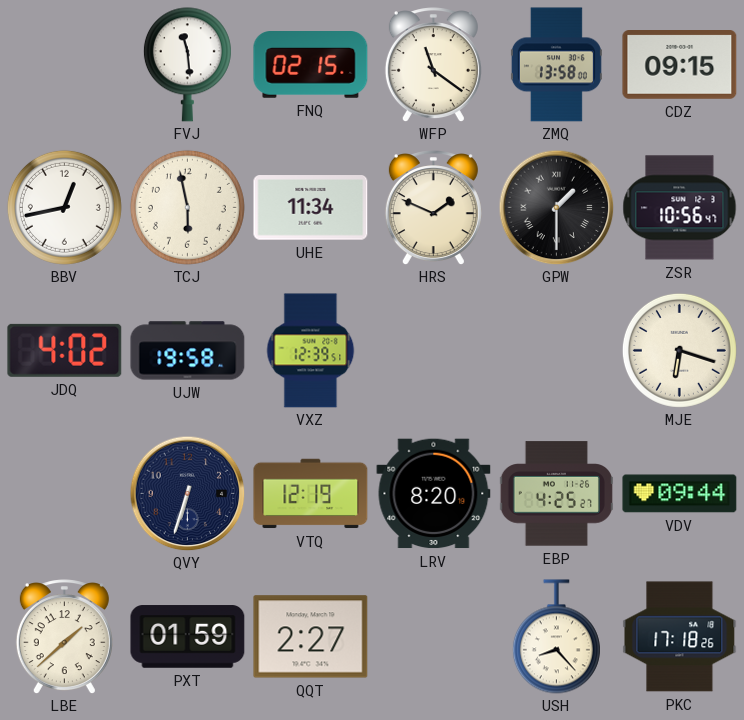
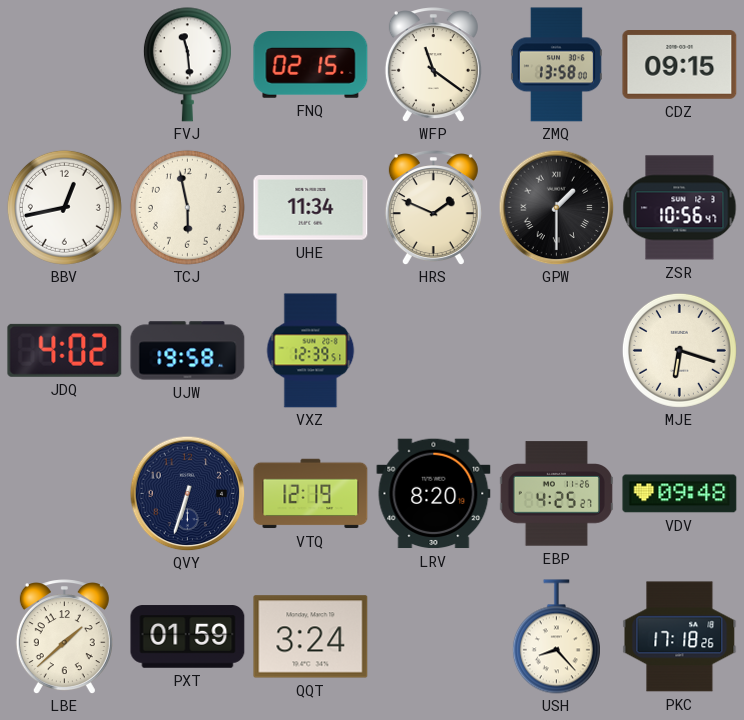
VDV: 09:44 -> 09:48
QQT: 2:27 -> 3:24
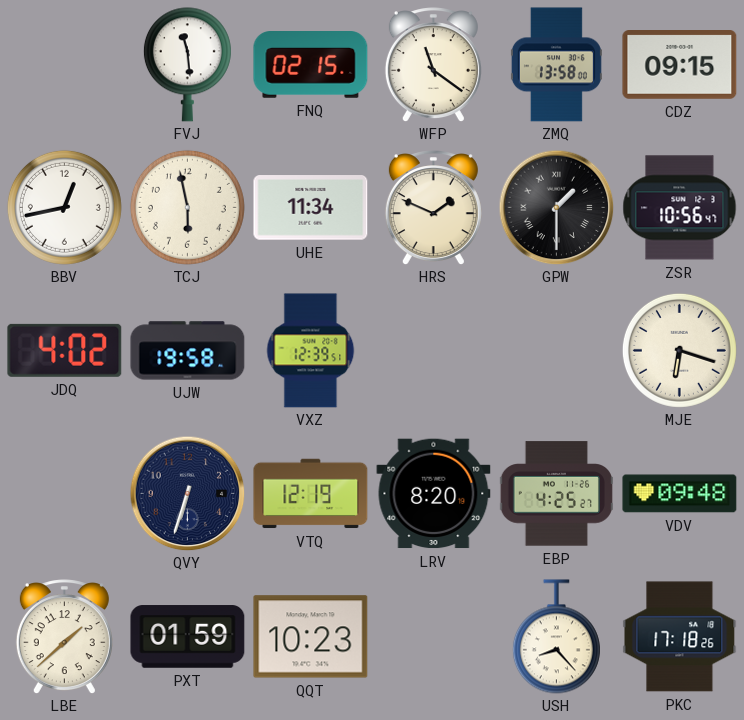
QQT: 3:24 -> 10:23
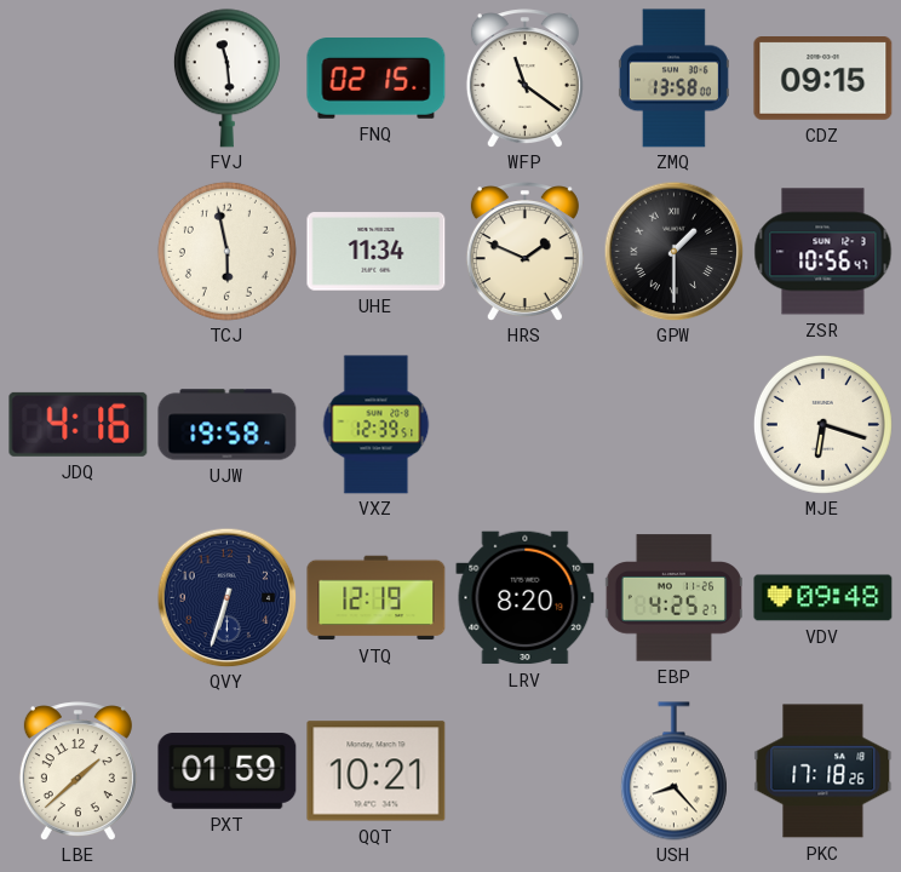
BBV: 12:43 -> none
JDQ: 4:02 -> 4:16
QQT: 10:23 -> 10:21
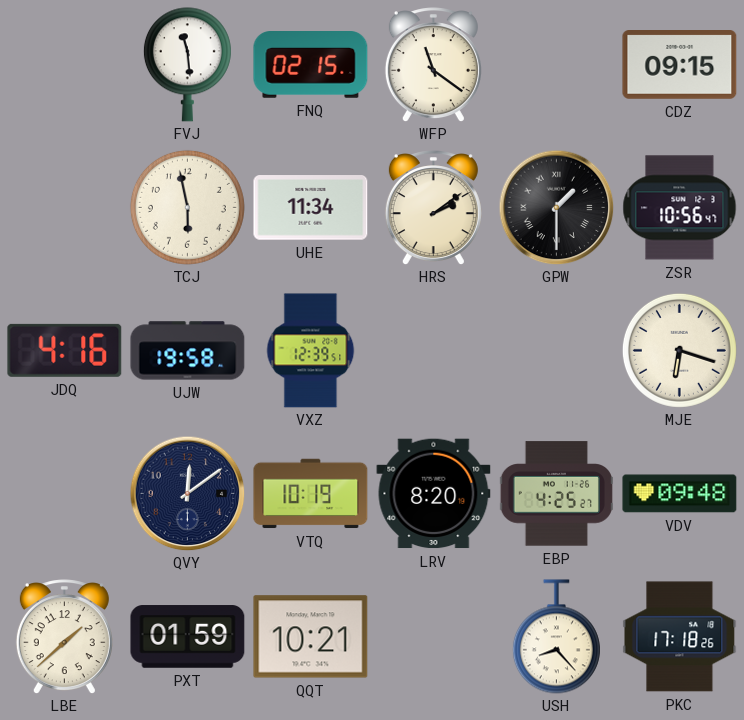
ZMQ: 13:58 -> none
HRS: 1:49 -> 2:09
QVY: 6:33 -> 12:09
VTQ: 12:19 -> 10:19
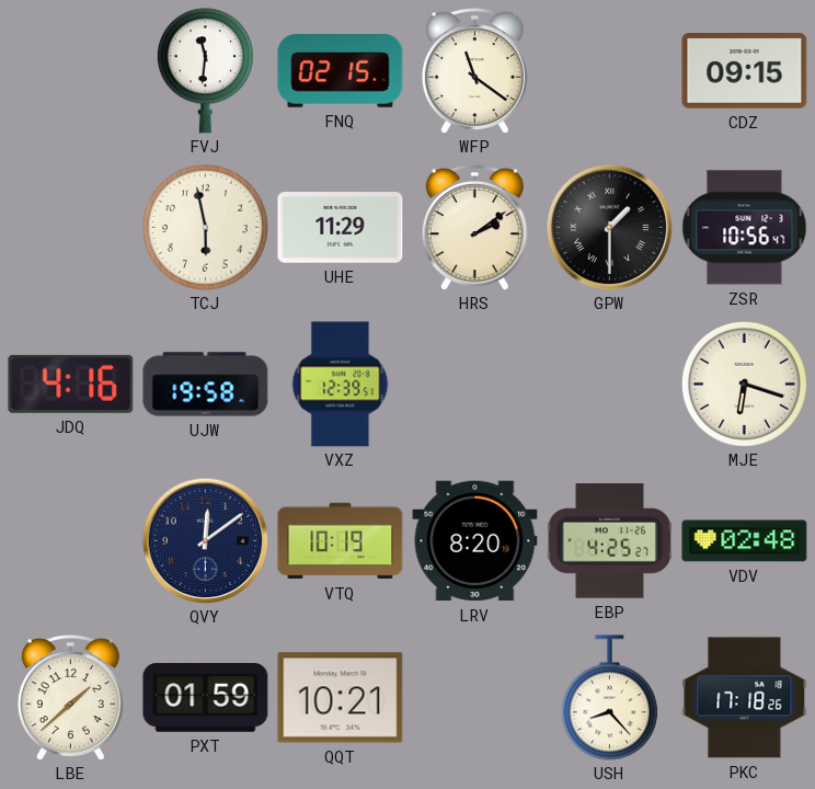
FVJ: 11:29 -> 11:31
UHE: 11:34 -> 11:29
VDV: 09:48 -> 02:48
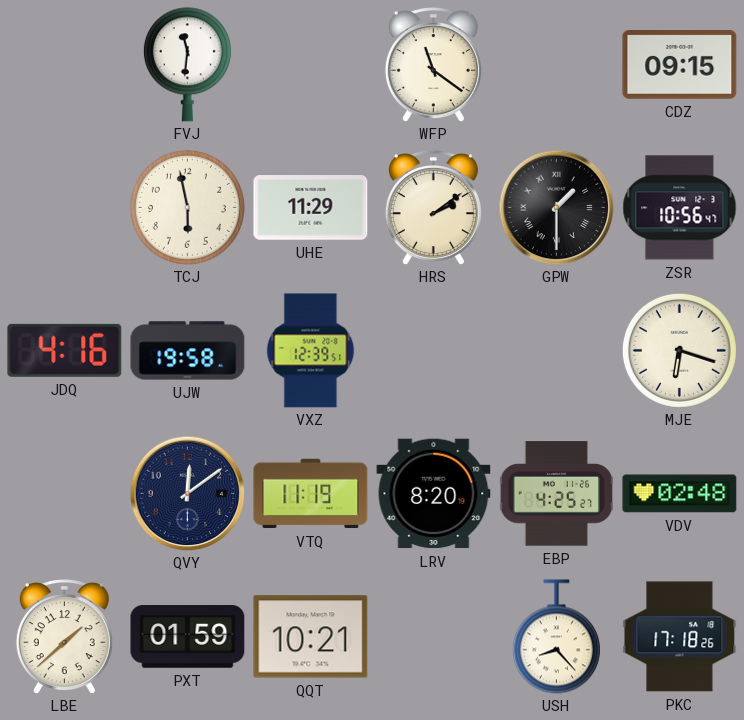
FNQ: 02:15 -> none
VTQ: 10:19 -> 11:19
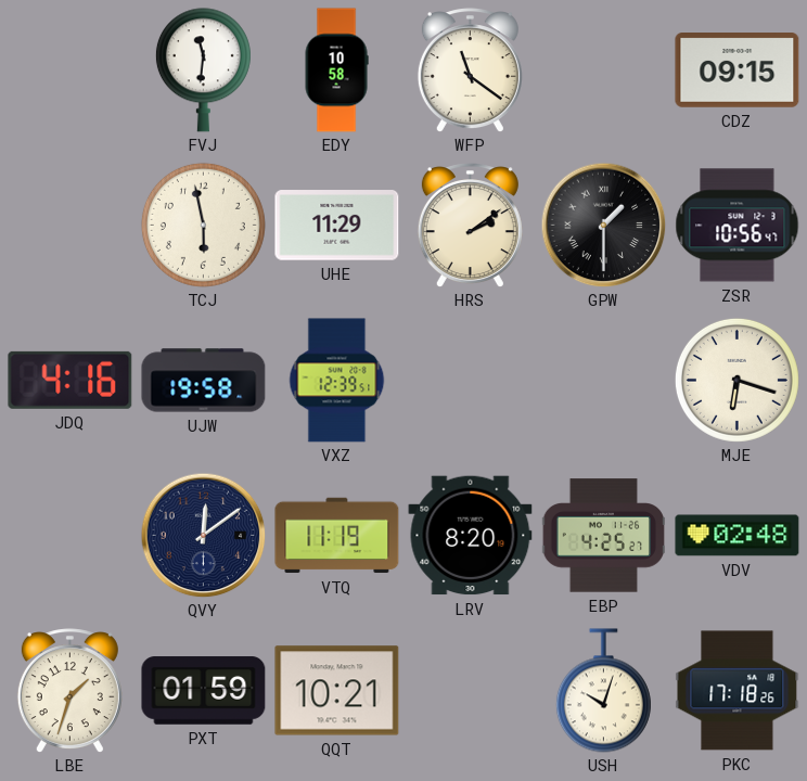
EDY: none -> 10:58
LBE: 1:38 -> 1:33
USH: 8:23 -> 10:03
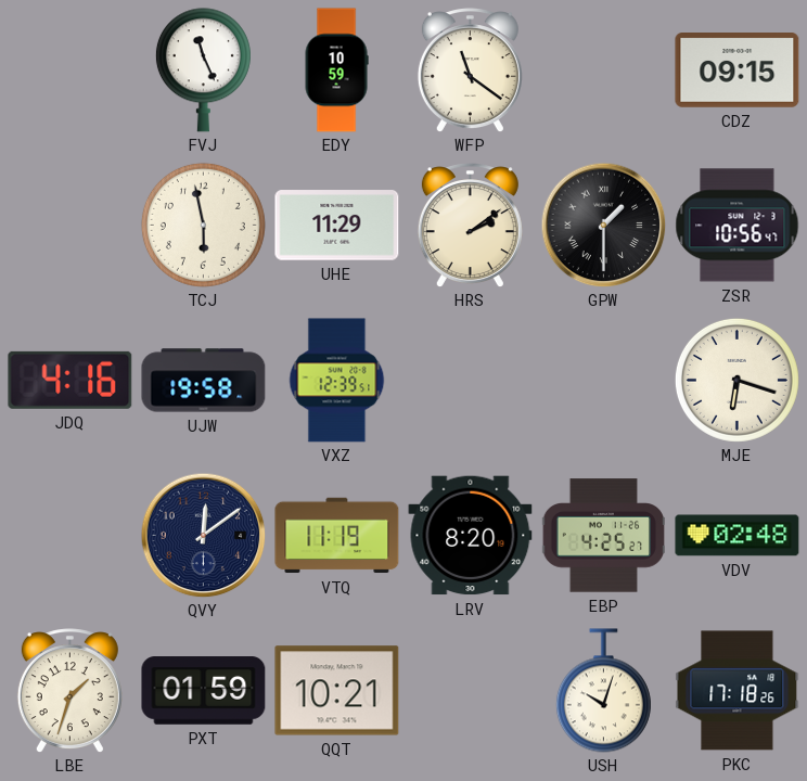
FVJ: 11:31 -> 11:26
EDY: 10:58 -> 10:59
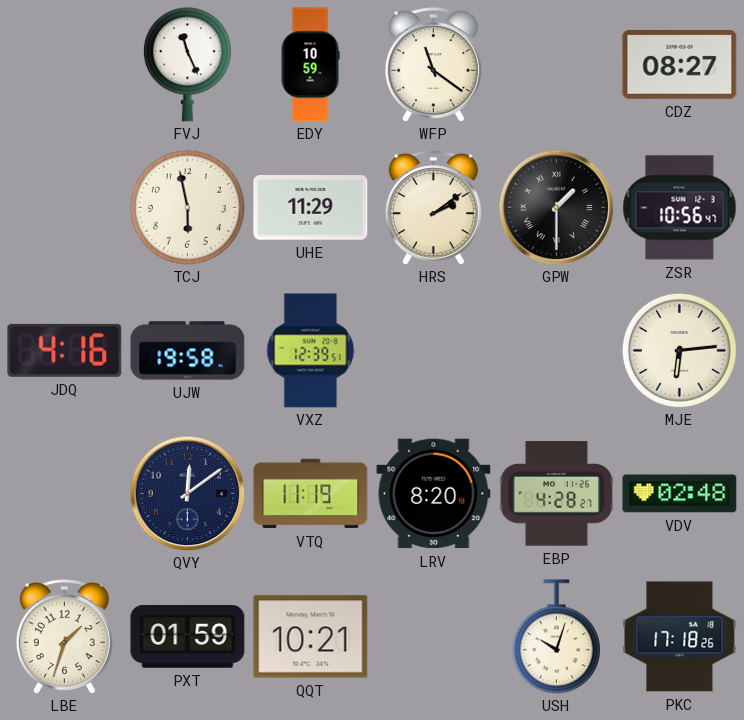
CDZ: 09:15 -> 08:27
MJE: 6:18 -> 6:14
EBP: 4:25 -> 4:28
